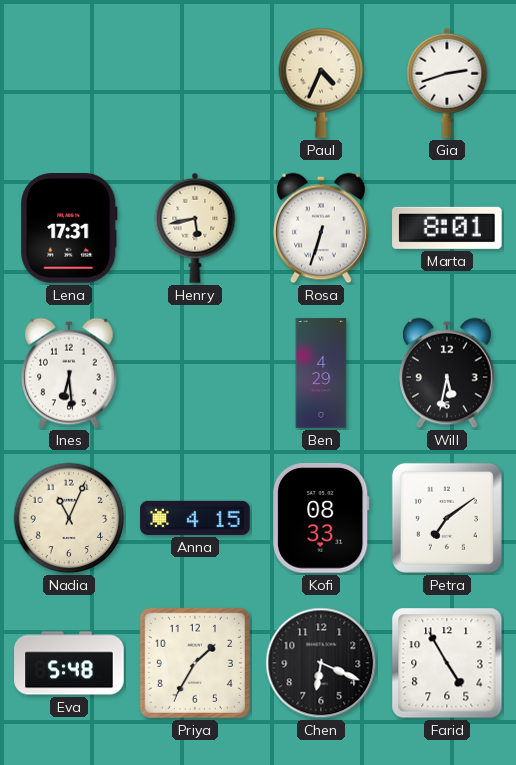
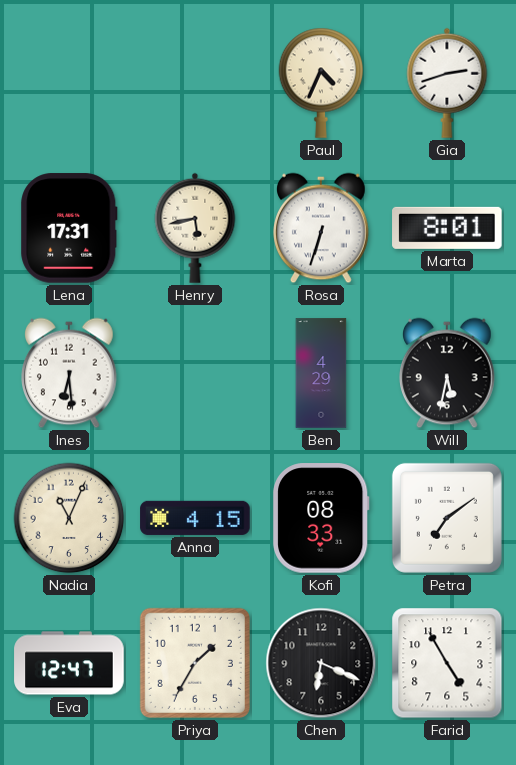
Eva: 5:48 -> 12:47
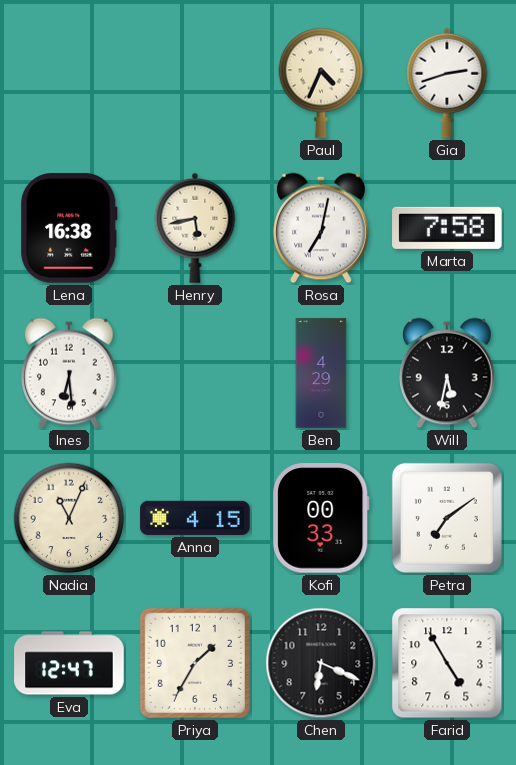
Lena: 17:31 -> 16:38
Rosa: 6:33 -> 7:02
Marta: 8:01 -> 7:58
Kofi: 08:33 -> 00:33
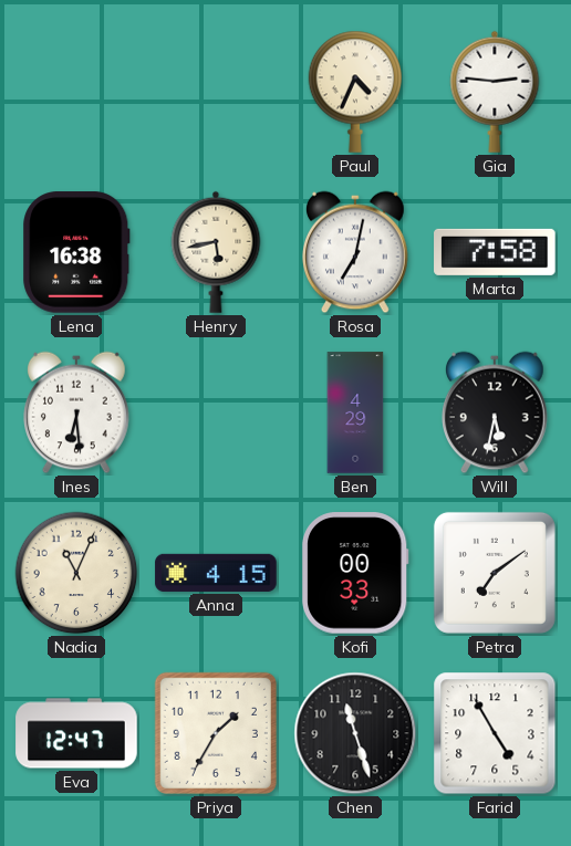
Gia: 2:42 -> 2:46
Chen: 6:19 -> 11:27
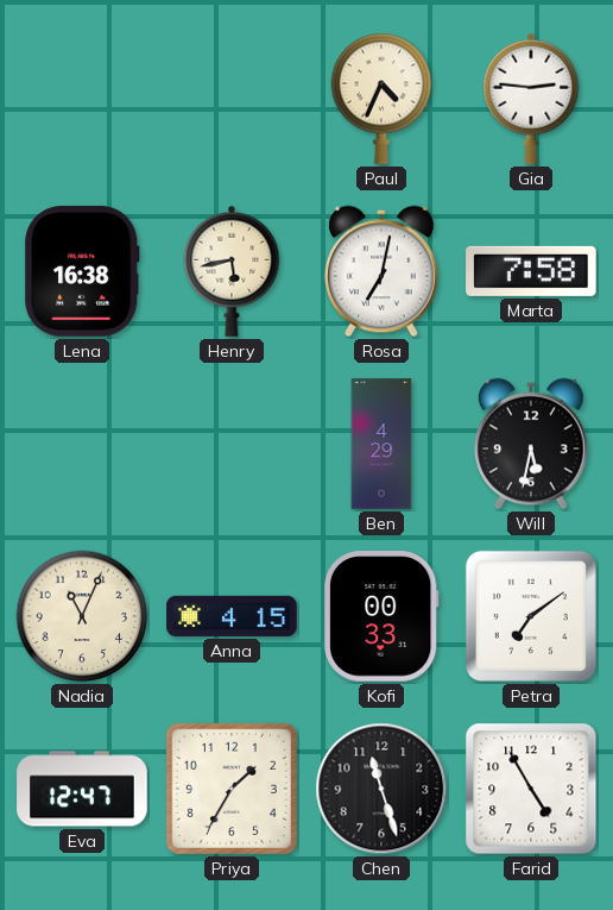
Ines: 6:29 -> none
